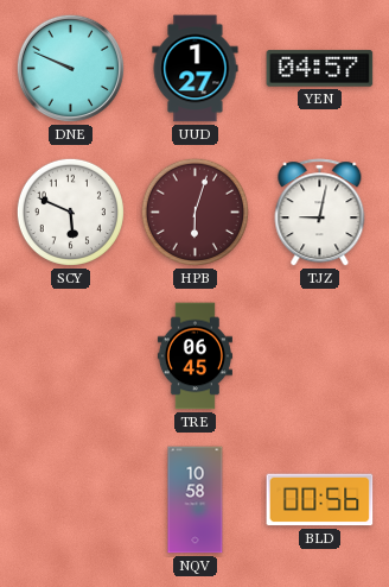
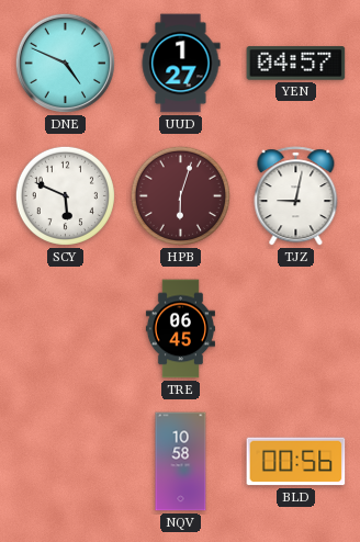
DNE: 9:49 -> 4:49
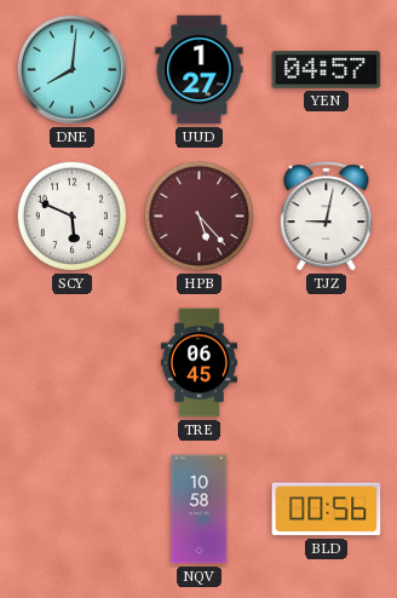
DNE: 4:49 -> 8:01
HPB: 6:03 -> 5:23
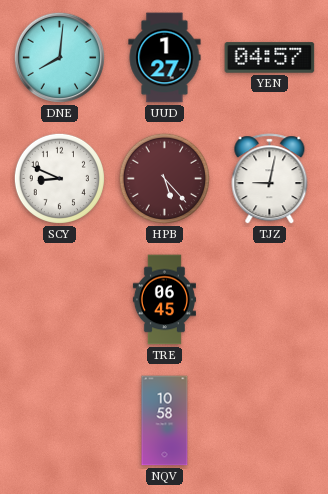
SCY: 5:49 -> 8:49
BLD: 00:56 -> none
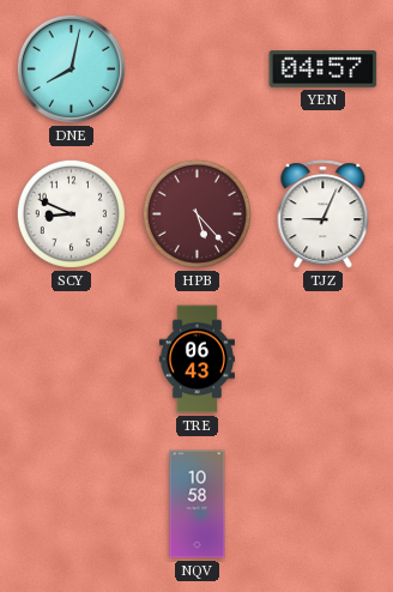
DNE: 8:01 -> 8:02
UUD: 1:27 -> none
TJZ: 9:02 -> 9:04
TRE: 06:45 -> 06:43
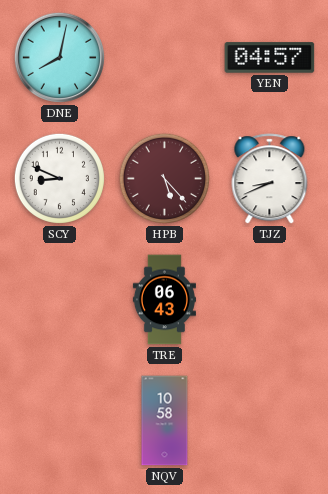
TJZ: 9:04 -> 8:41
